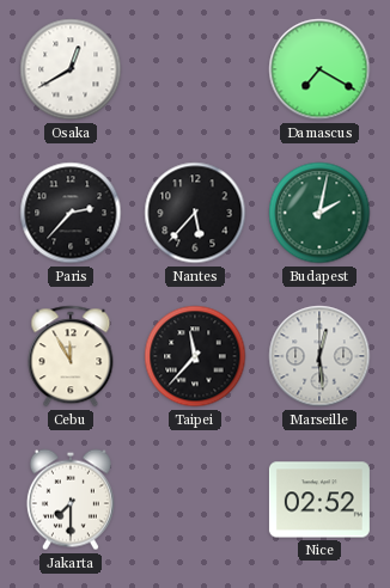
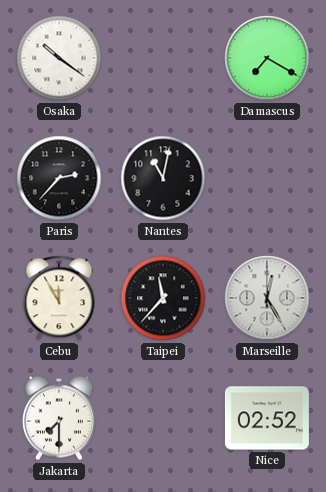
Osaka: 12:40 -> 10:21
Nantes: 5:37 -> 11:02
Budapest: 2:02 -> none
Marseille: 12:29 -> 12:25
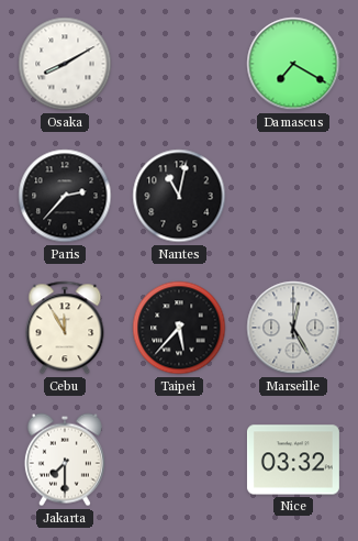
Osaka: 10:21 -> 8:10
Taipei: 11:37 -> 5:37
Nice: 02:52 -> 03:32
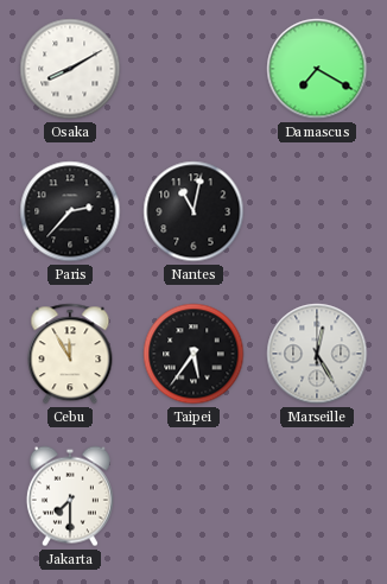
Taipei: 5:37 -> 5:36
Nice: 03:32 -> none
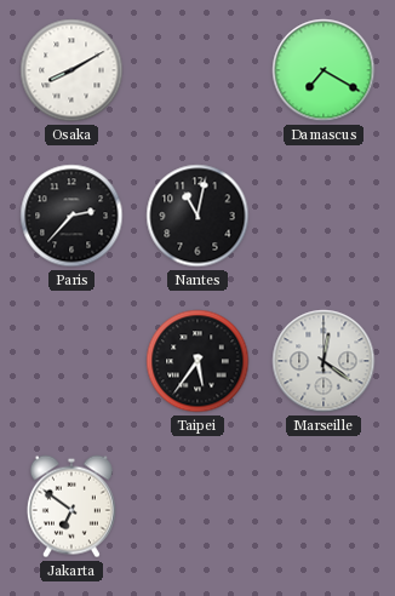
Cebu: 11:55 -> none
Marseille: 12:25 -> 12:21
Jakarta: 7:30 -> 6:51
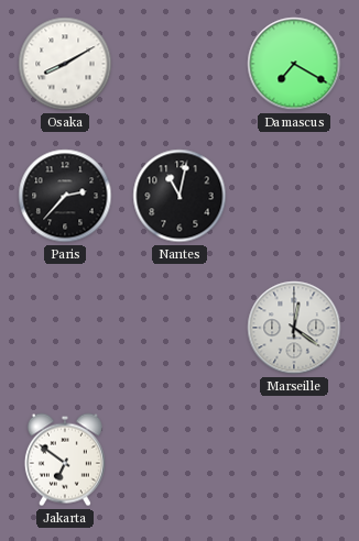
Taipei: 5:36 -> none
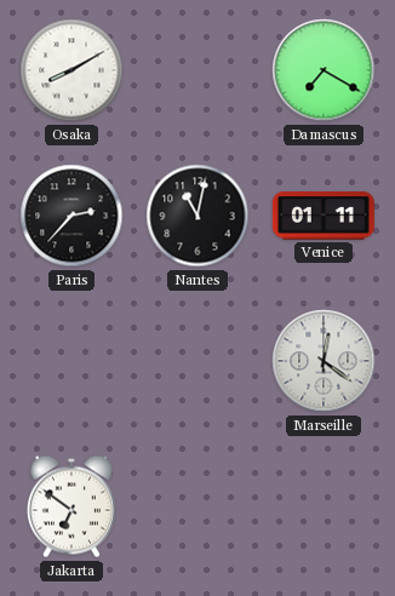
Venice: none -> 01:11
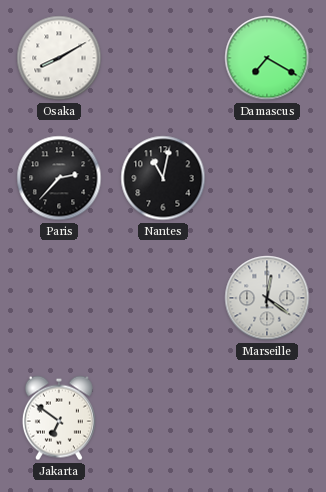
Venice: 01:11 -> none
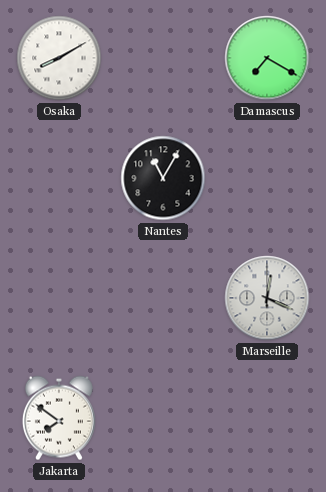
Paris: 2:37 -> none
Nantes: 11:02 -> 11:05
Marseille: 12:21 -> 12:19
Jakarta: 6:51 -> 7:51
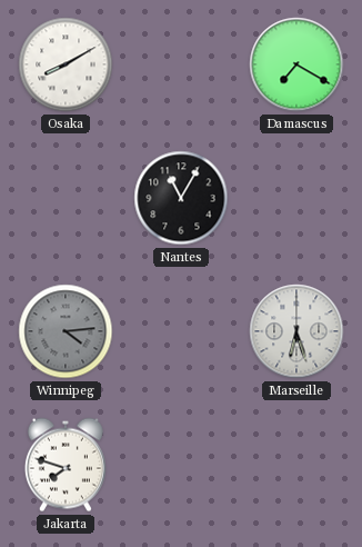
Winnipeg: none -> 4:14
Marseille: 12:19 -> 6:27
Jakarta: 7:51 -> 7:48
